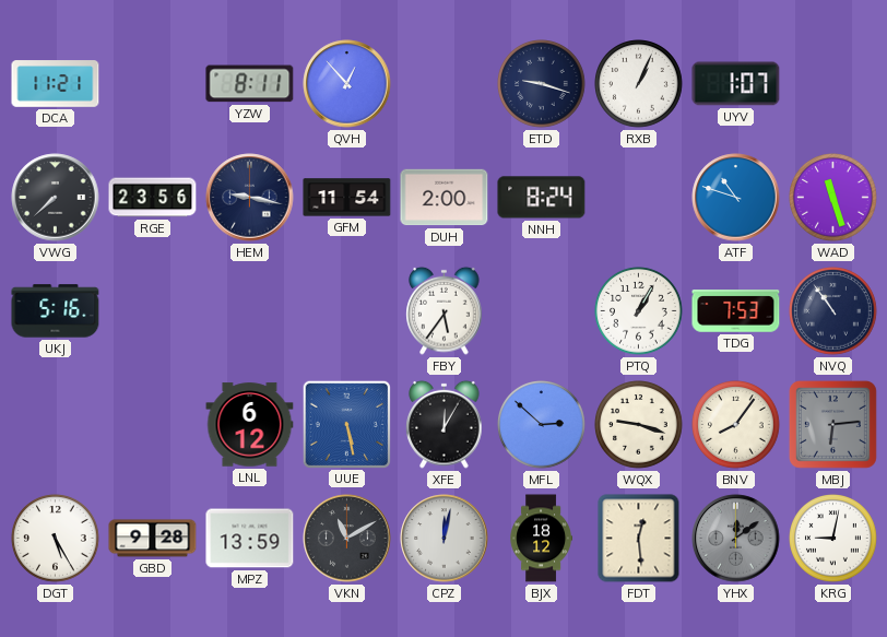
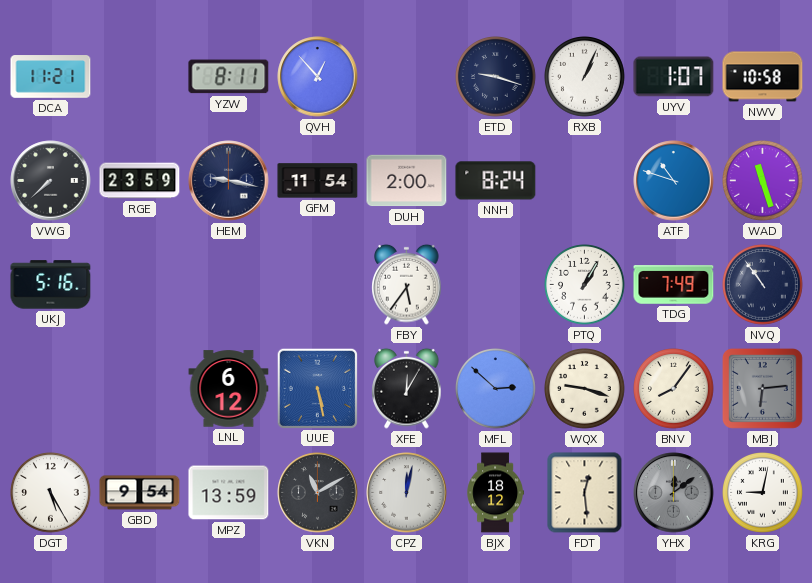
NWV: none -> 10:58
RGE: 23:56 -> 23:59
TDG: 7:53 -> 7:49
GBD: 9:28 -> 9:54
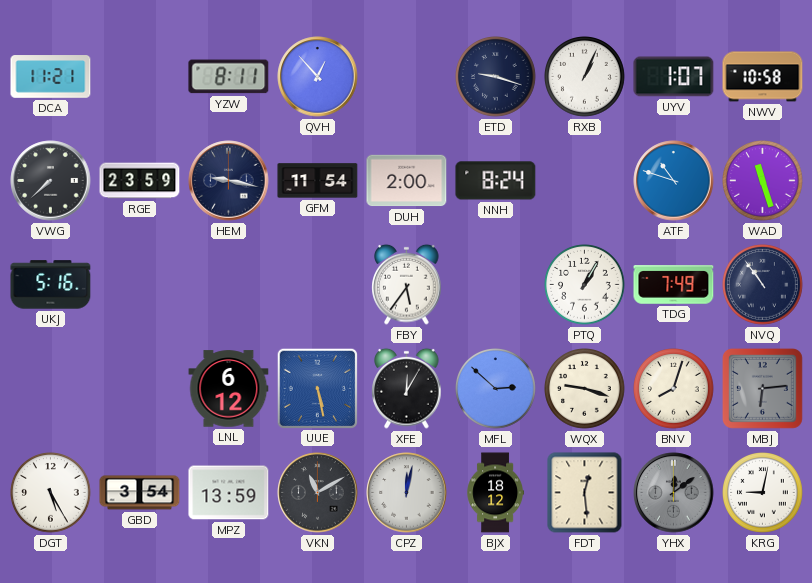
BNV: 8:06 -> 8:03
GBD: 9:54 -> 3:54
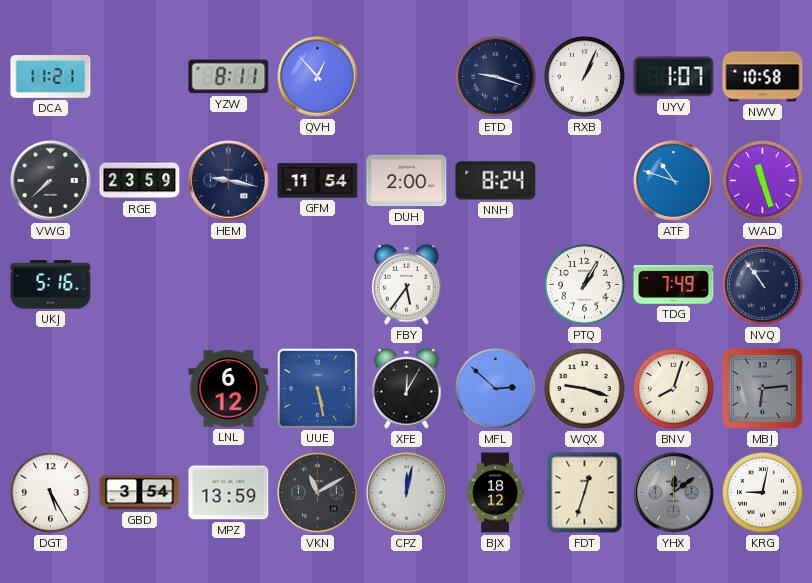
FDT: 12:29 -> 12:33
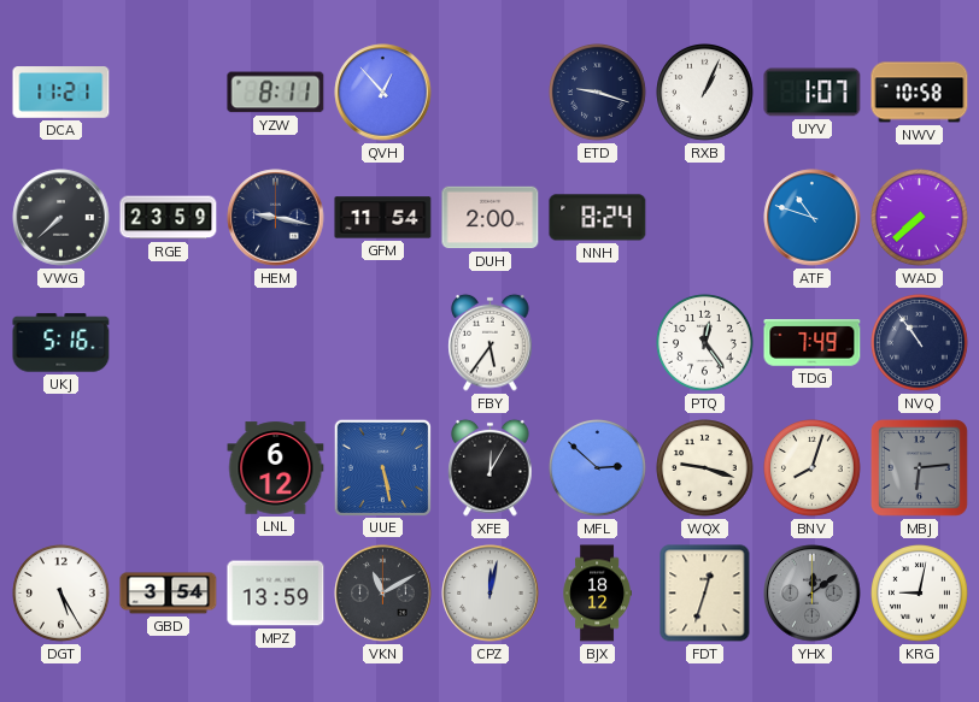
WAD: 11:27 -> 7:38
PTQ: 1:05 -> 12:24
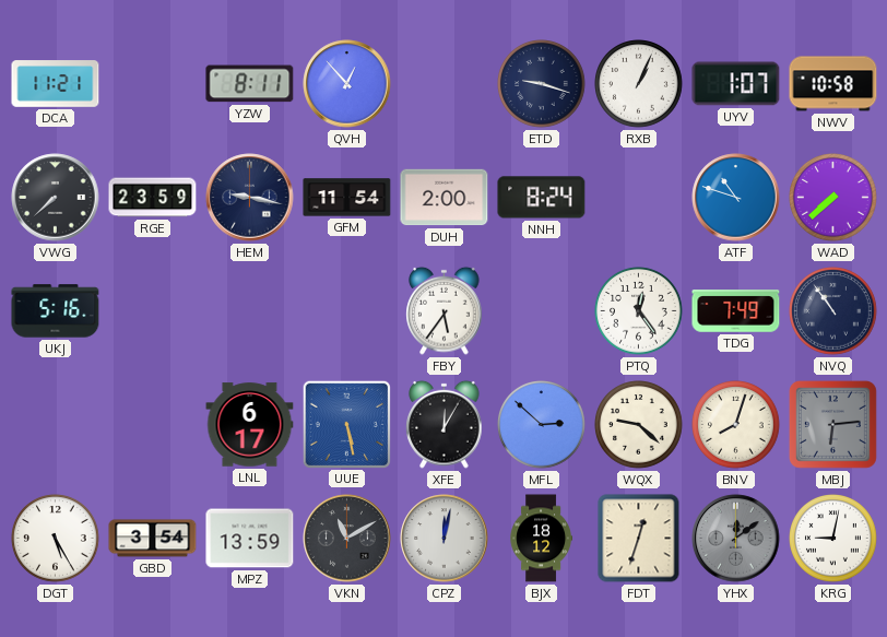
LNL: 6:12 -> 6:17
WQX: 9:18 -> 9:22
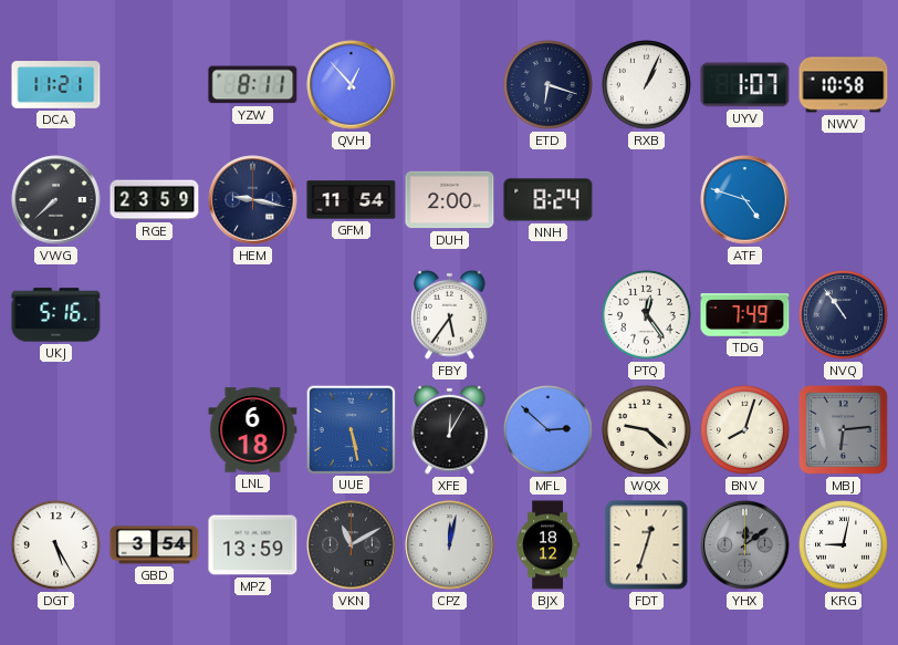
ETD: 9:18 -> 6:18
ATF: 10:48 -> 4:48
WAD: 7:38 -> none
LNL: 6:17 -> 6:18
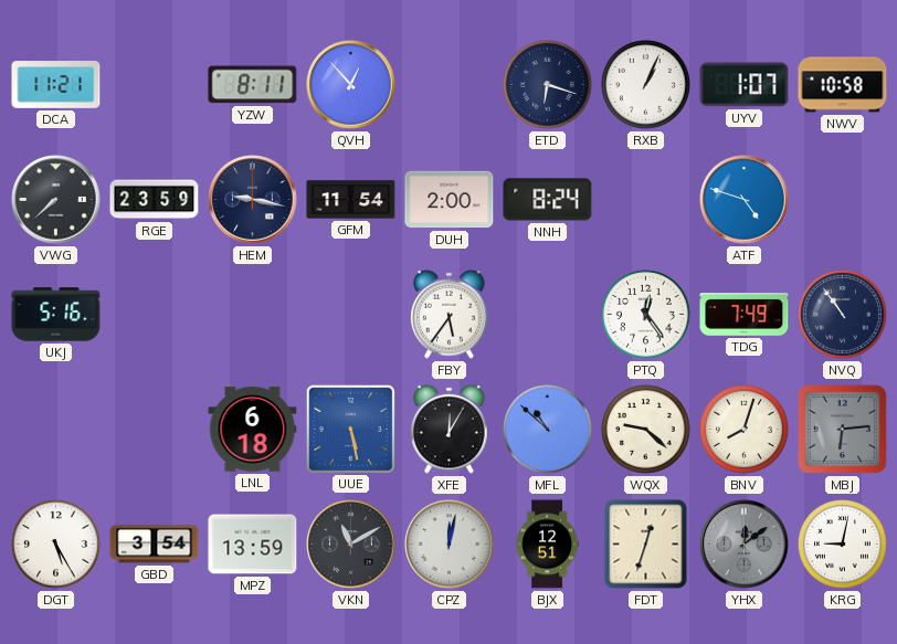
MFL: 2:52 -> 10:52
BJX: 18:12 -> 12:51
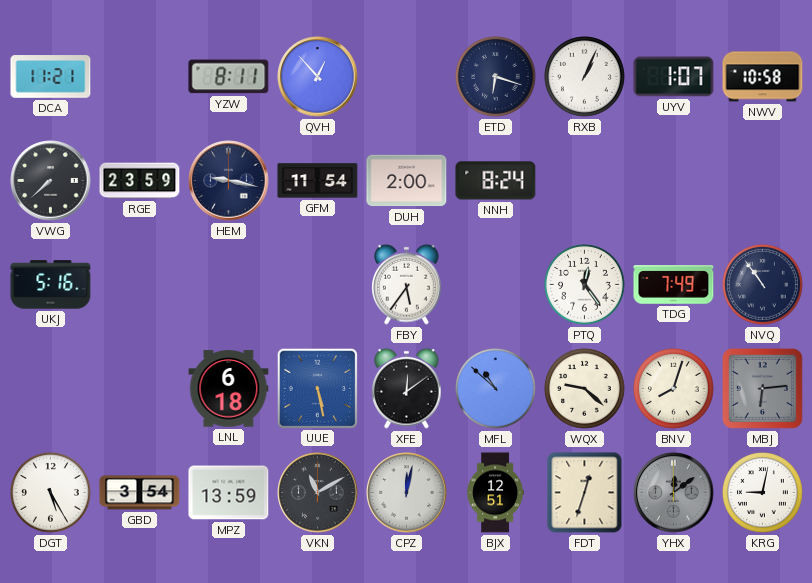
ATF: 4:48 -> none
XFE: 12:05 -> 12:09
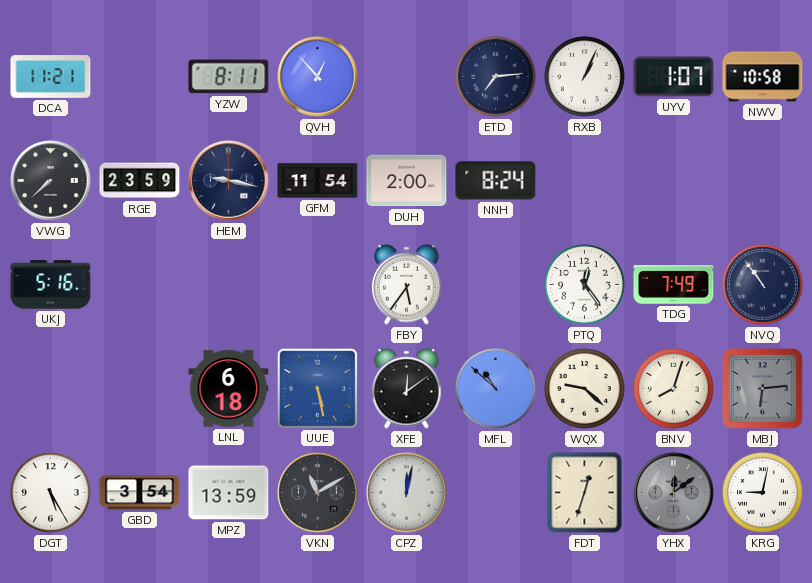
ETD: 6:18 -> 7:14
BJX: 12:51 -> none
